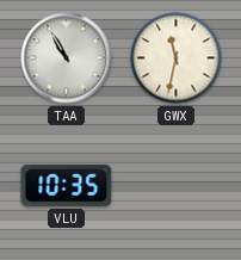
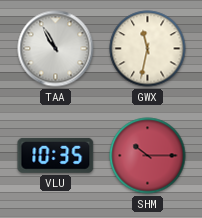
SHM: none -> 10:15
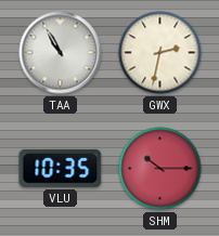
GWX: 11:32 -> 2:32
